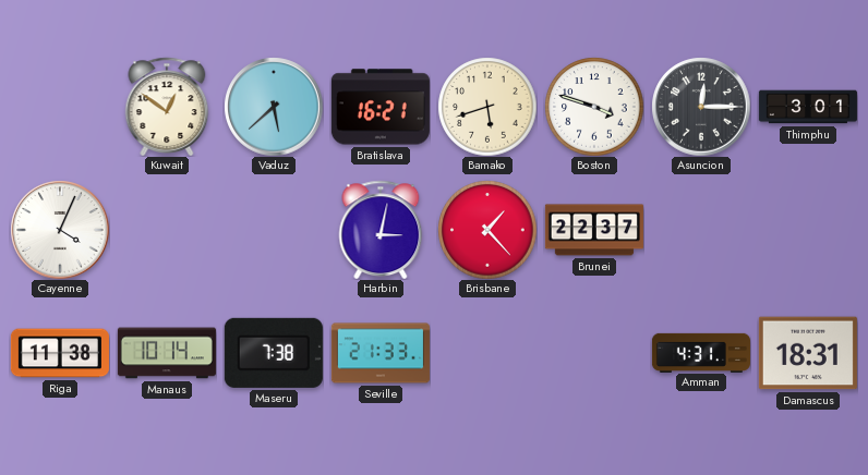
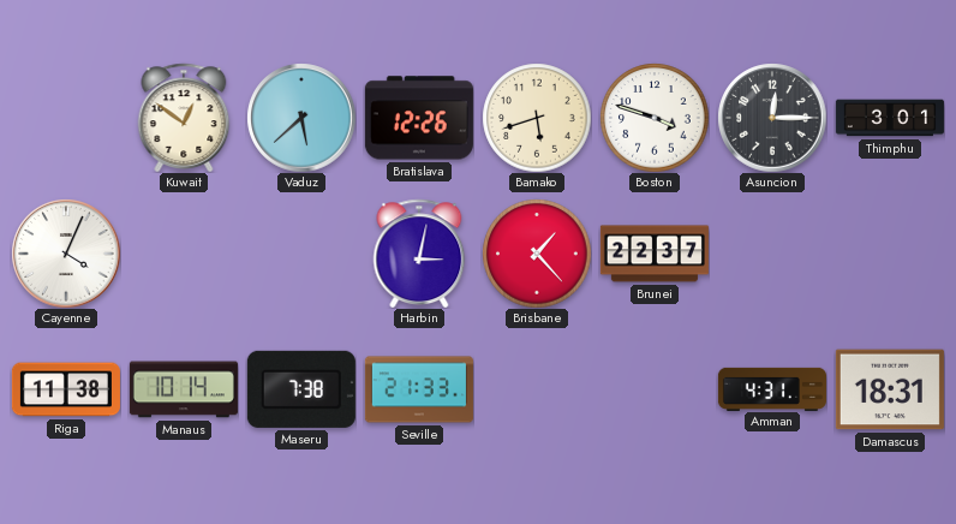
Bratislava: 16:21 -> 12:26
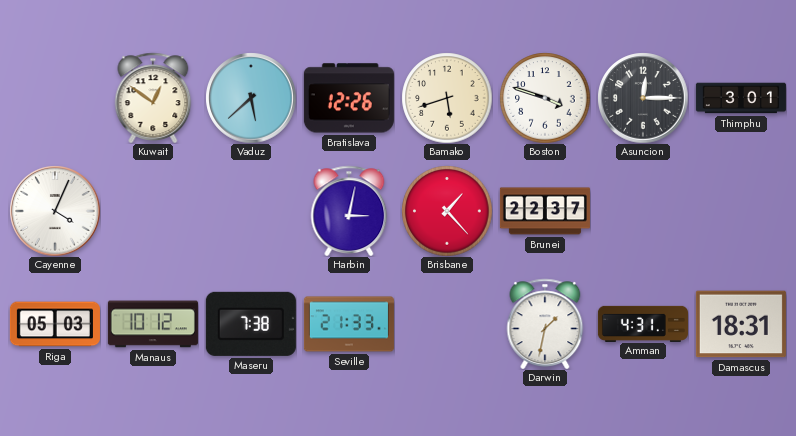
Riga: 11:38 -> 05:03
Manaus: 10:14 -> 10:12
Darwin: none -> 1:32
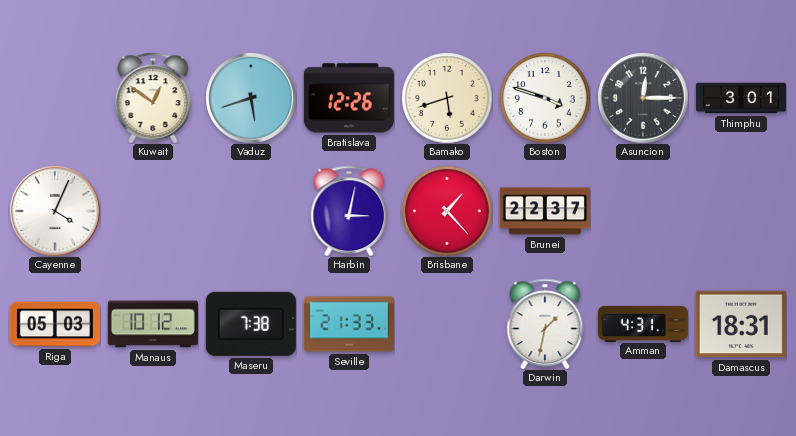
Vaduz: 5:38 -> 5:42
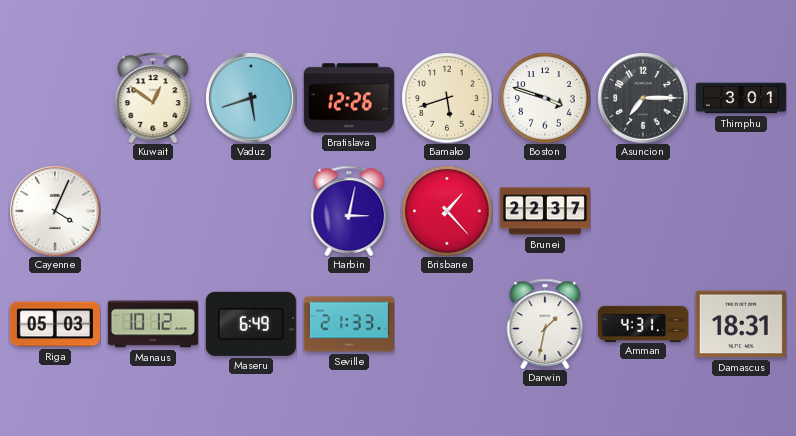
Asuncion: 12:15 -> 7:15
Maseru: 7:38 -> 6:49
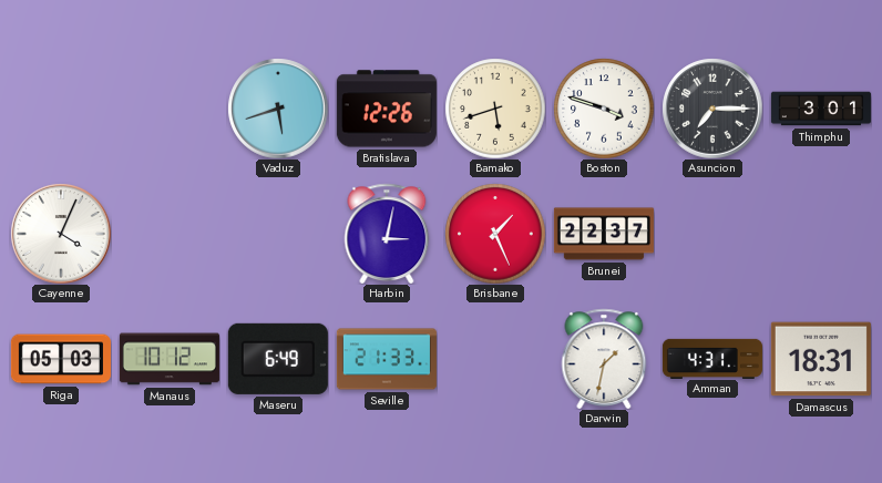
Kuwait: 12:51 -> none
Brisbane: 1:23 -> 1:26
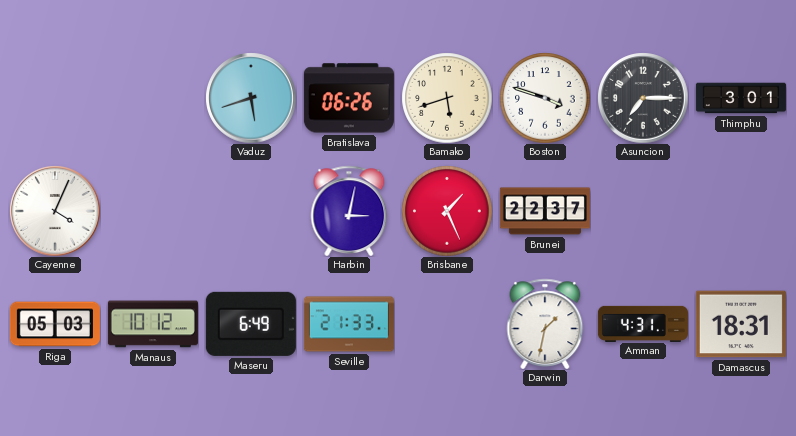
Bratislava: 12:26 -> 06:26
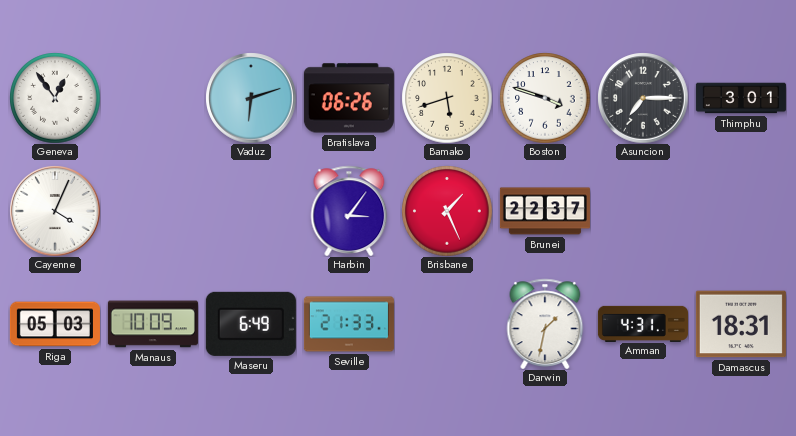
Geneva: none -> 12:54
Vaduz: 5:42 -> 6:12
Harbin: 3:02 -> 3:06
Manaus: 10:12 -> 10:09
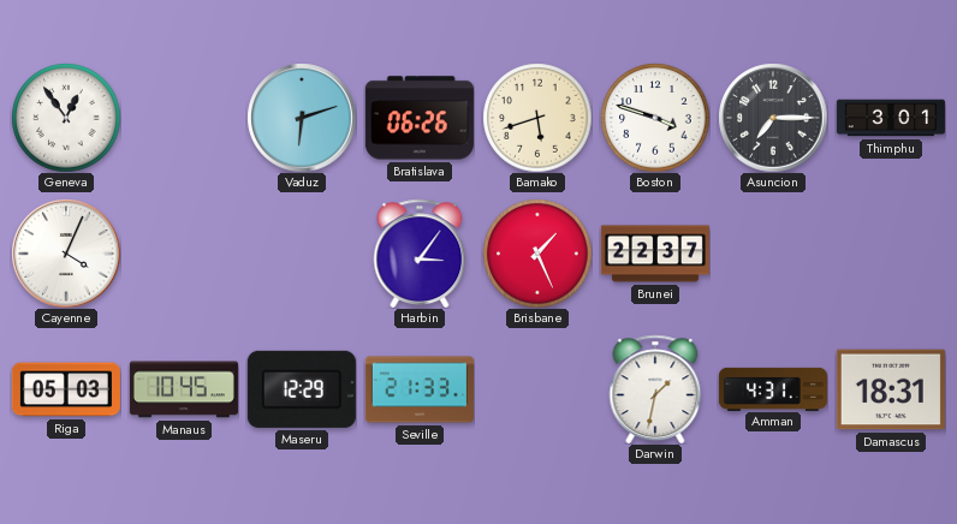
Manaus: 10:09 -> 10:45
Maseru: 6:49 -> 12:29
